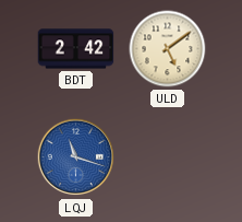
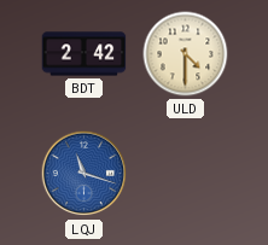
ULD: 5:09 -> 4:30
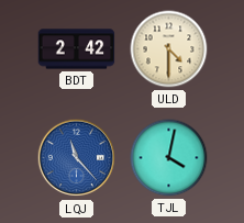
LQJ: 11:18 -> 11:23
TJL: none -> 4:02
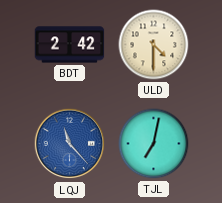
TJL: 4:02 -> 7:02
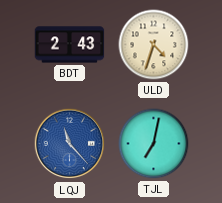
BDT: 2:42 -> 2:43
ULD: 4:30 -> 4:33
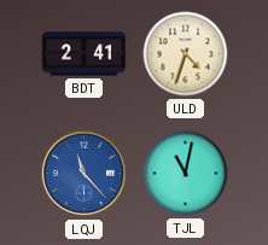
BDT: 2:43 -> 2:41
TJL: 7:02 -> 11:02
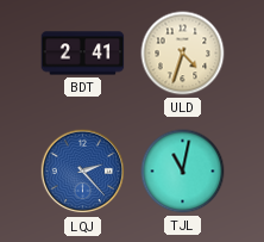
LQJ: 11:23 -> 2:23
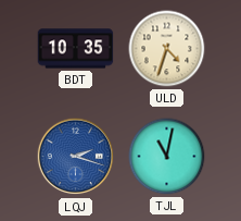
BDT: 2:41 -> 10:35
LQJ: 2:23 -> 2:18
